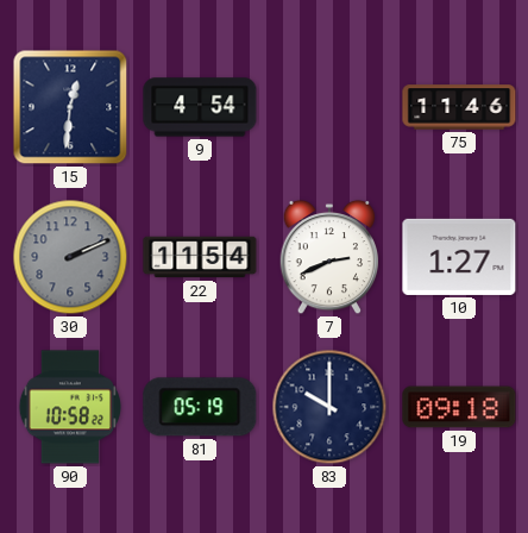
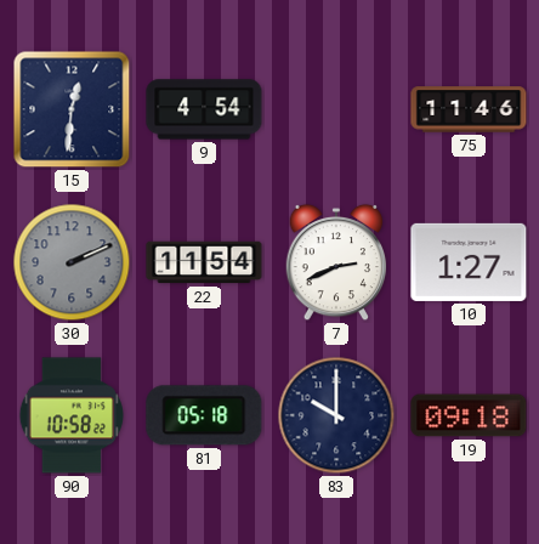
81: 05:19 -> 05:18
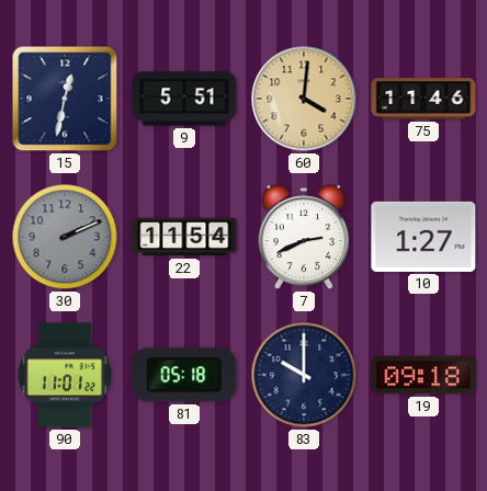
15: 12:31 -> 12:32
9: 4:54 -> 5:51
60: none -> 4:01
90: 10:58 -> 11:01
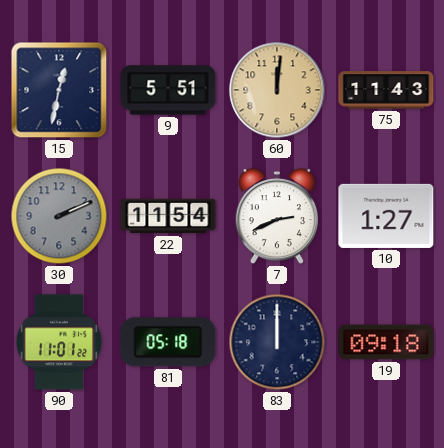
60: 4:01 -> 12:01
75: 11:46 -> 11:43
83: 10:00 -> 12:00
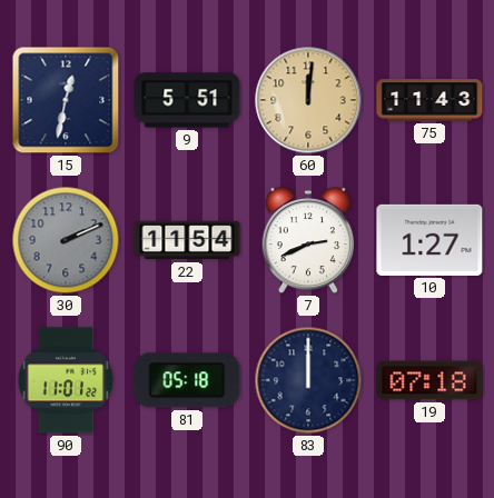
19: 09:18 -> 07:18
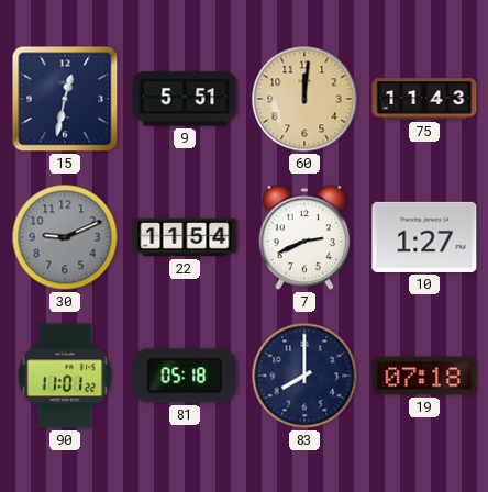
30: 2:11 -> 9:11
83: 12:00 -> 8:00
